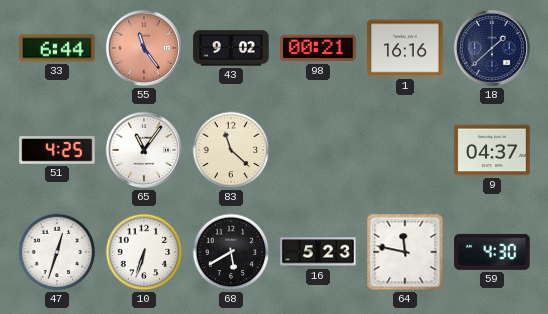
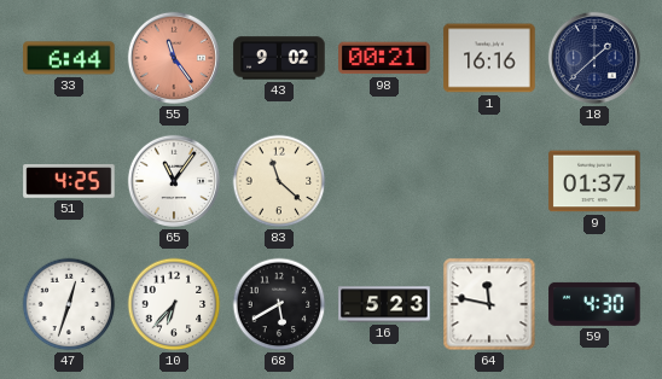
9: 04:37 -> 01:37
10: 6:33 -> 6:37
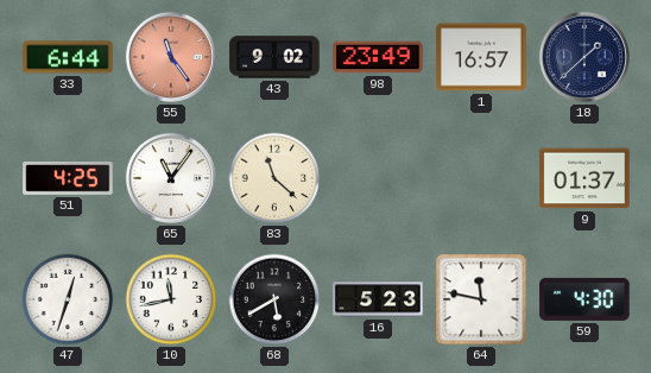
98: 00:21 -> 23:49
1: 16:16 -> 16:57
10: 6:37 -> 11:43
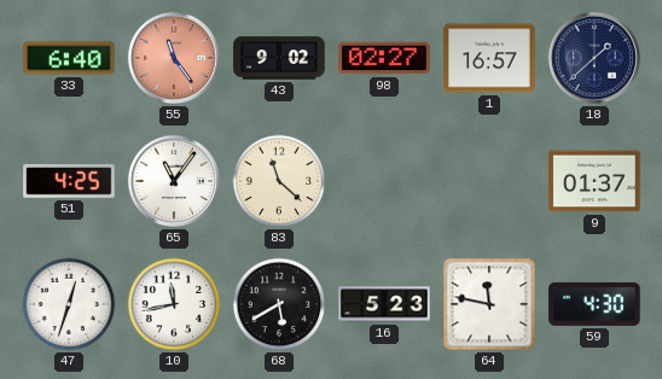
33: 6:44 -> 6:40
98: 23:49 -> 02:27
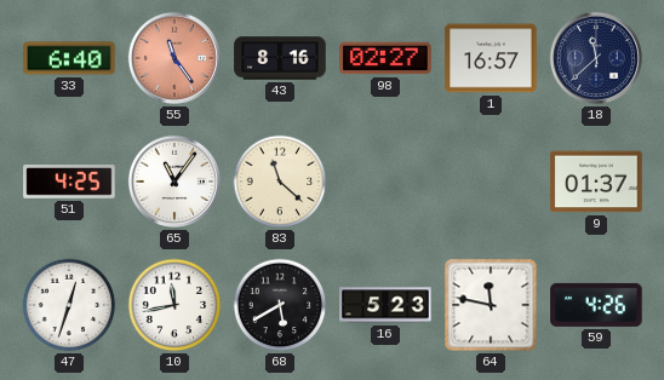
43: 9:02 -> 8:16
18: 1:38 -> 11:38
59: 4:30 -> 4:26
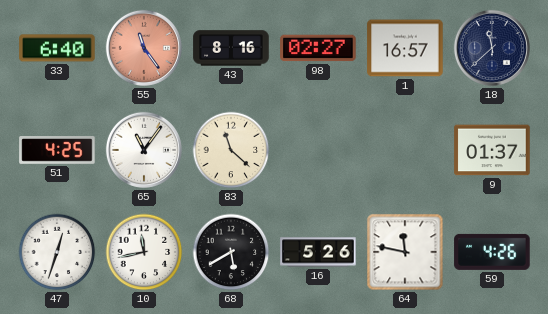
16: 5:23 -> 5:26
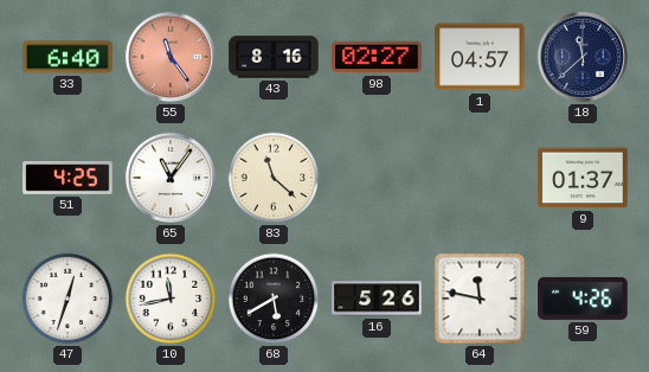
1: 16:57 -> 04:57
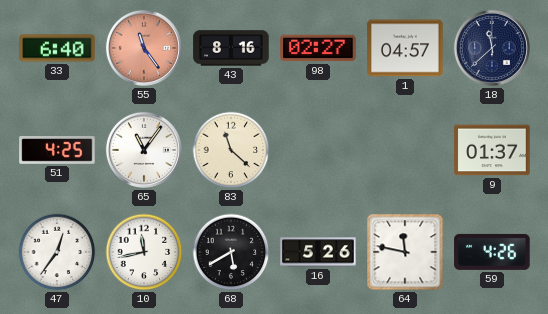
47: 12:33 -> 12:36
